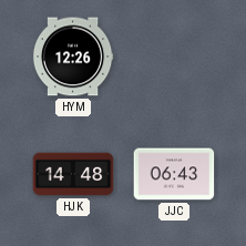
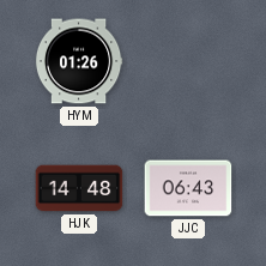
HYM: 12:26 -> 01:26
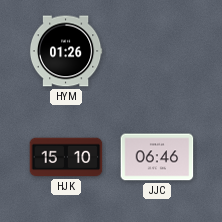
HJK: 14:48 -> 15:10
JJC: 06:43 -> 06:46
